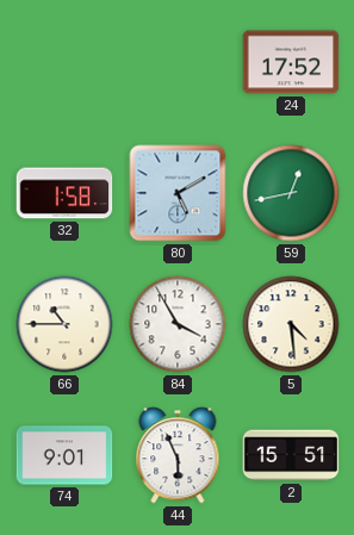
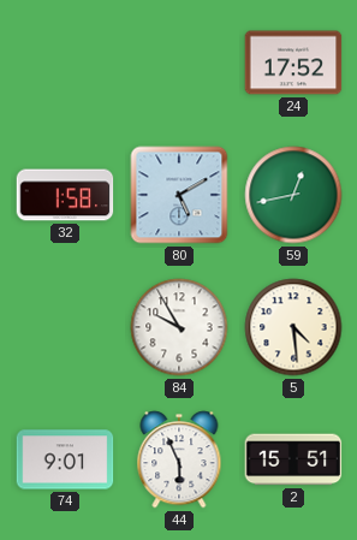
66: 10:45 -> none
84: 3:55 -> 9:55
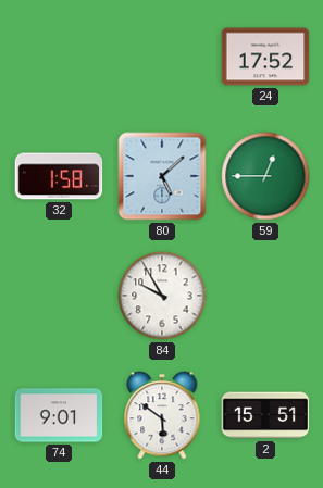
80: 5:10 -> 5:08
59: 12:43 -> 12:45
5: 4:29 -> none
44: 5:56 -> 5:51
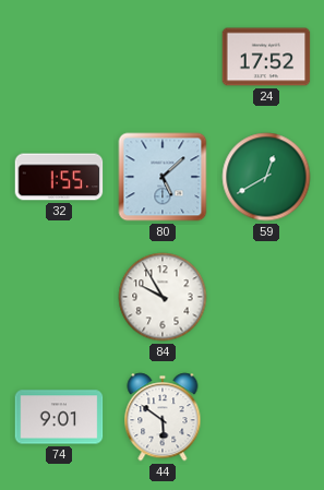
32: 1:58 -> 1:55
59: 12:45 -> 12:40
2: 15:51 -> none
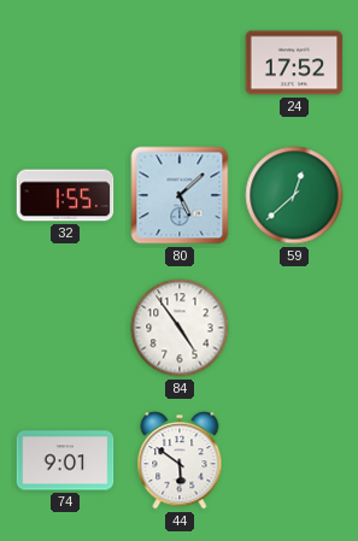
59: 12:40 -> 12:38
84: 9:55 -> 4:54
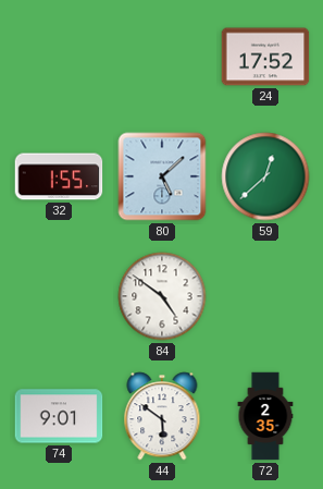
84: 4:54 -> 4:51
72: none -> 2:35
